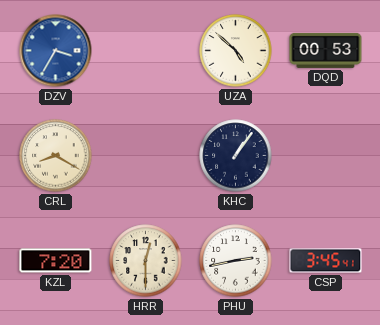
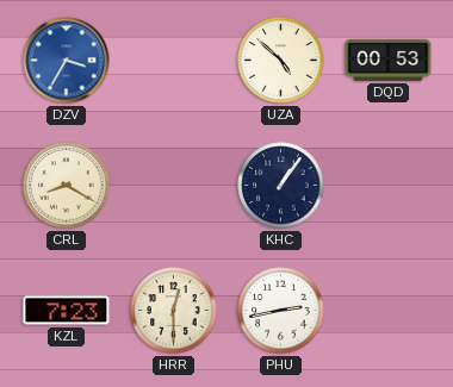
KZL: 7:20 -> 7:23
CSP: 3:45 -> none
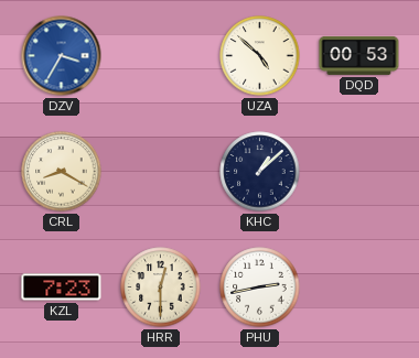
KHC: 1:06 -> 1:08
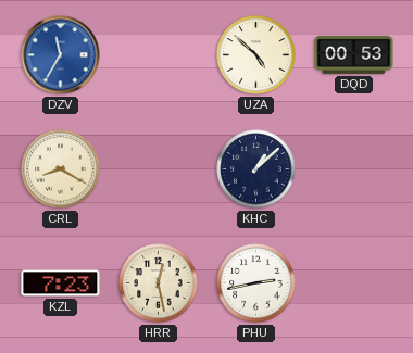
DZV: 3:35 -> 11:35
HRR: 12:30 -> 12:28
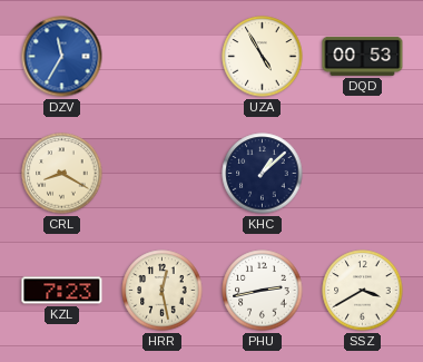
UZA: 4:52 -> 4:55
SSZ: none -> 3:40
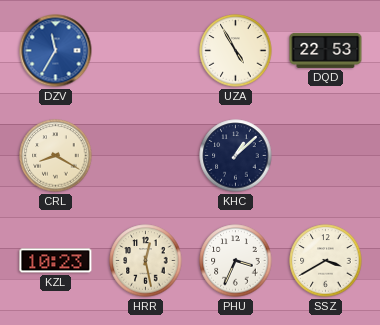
DQD: 00:53 -> 22:53
KZL: 7:23 -> 10:23
PHU: 2:43 -> 3:34
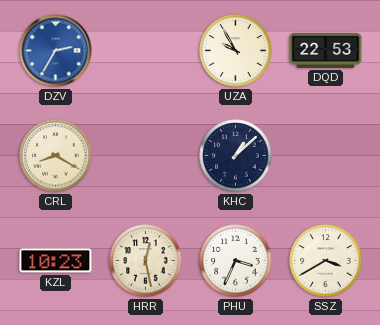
DZV: 11:35 -> 2:35
UZA: 4:55 -> 9:55
